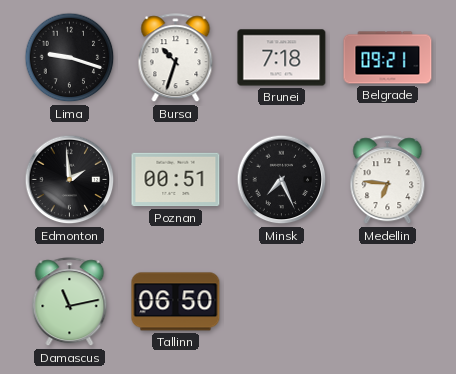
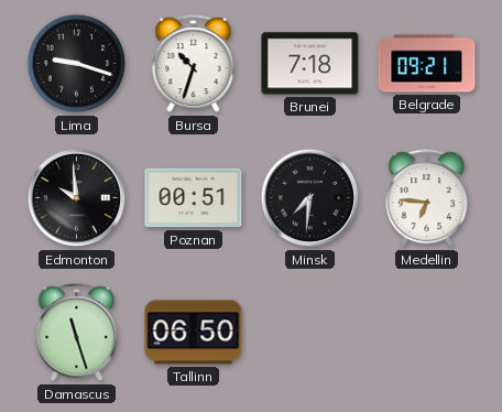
Edmonton: 1:59 -> 9:59
Minsk: 7:26 -> 7:31
Damascus: 11:13 -> 11:27
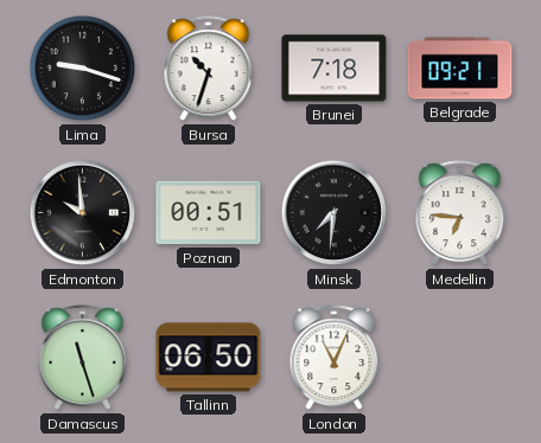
London: none -> 11:04
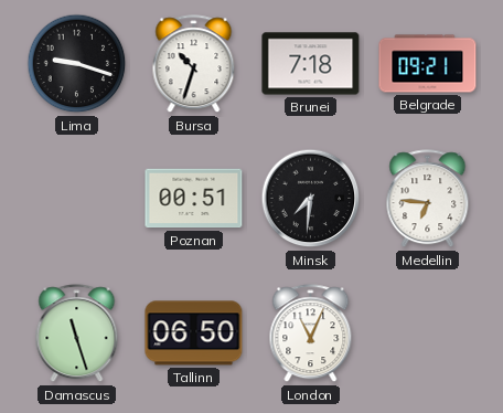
Edmonton: 9:59 -> none
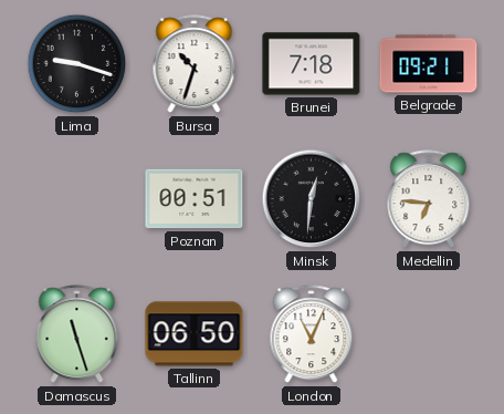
Minsk: 7:31 -> 12:31
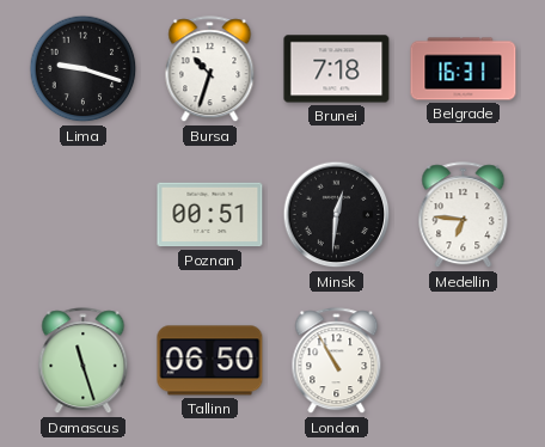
Belgrade: 09:21 -> 16:31
London: 11:04 -> 10:55
